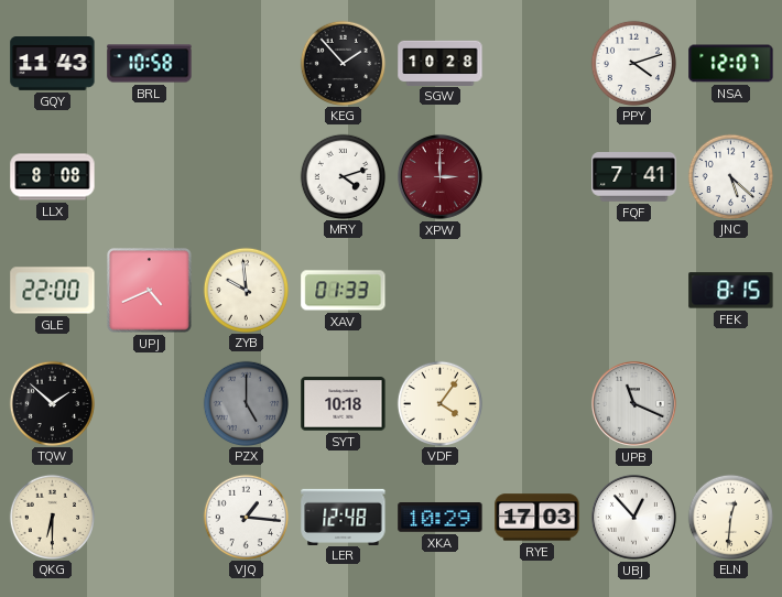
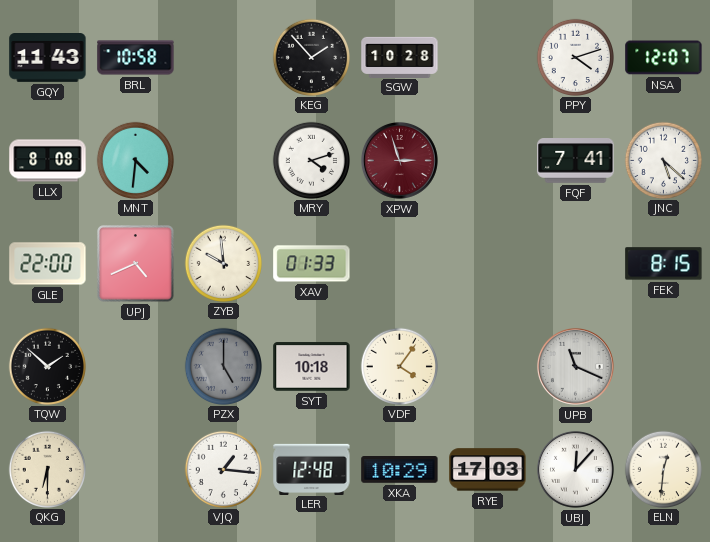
MNT: none -> 4:31
XPW: 3:00 -> 2:57
UBJ: 12:53 -> 12:07
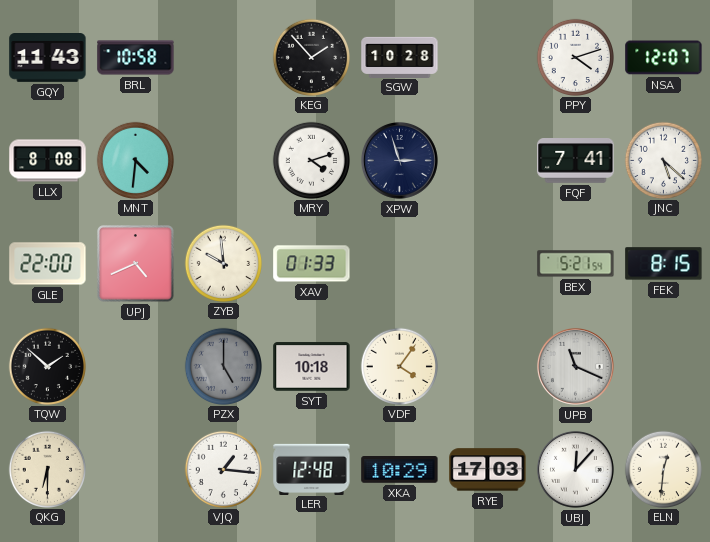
XPW dial: burgundy -> navy
BEX: none -> 5:21
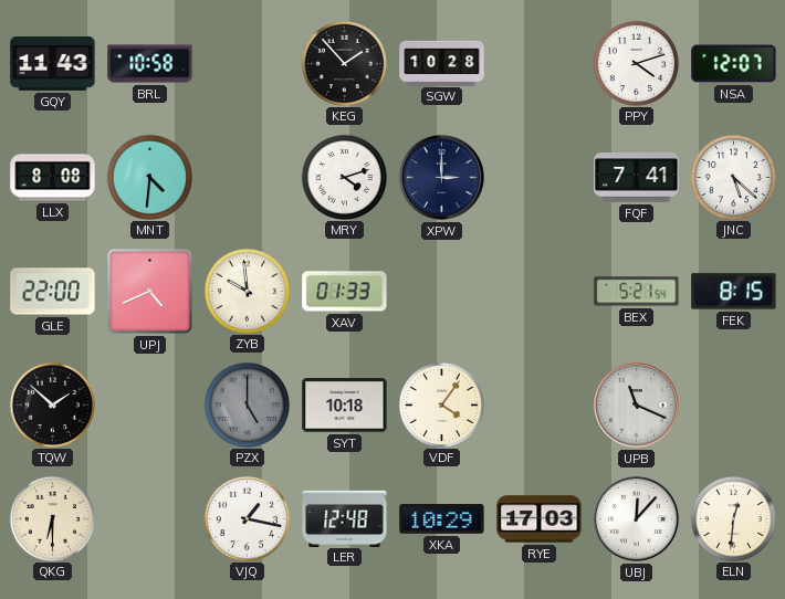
XPW: 2:57 -> 3:00
VJQ: 1:16 -> 1:17
